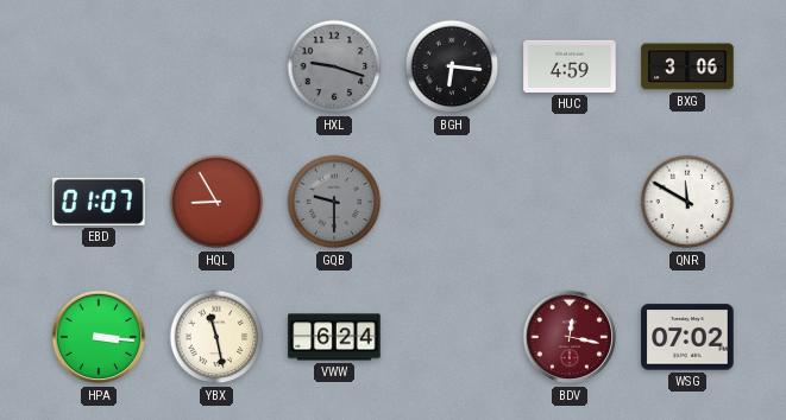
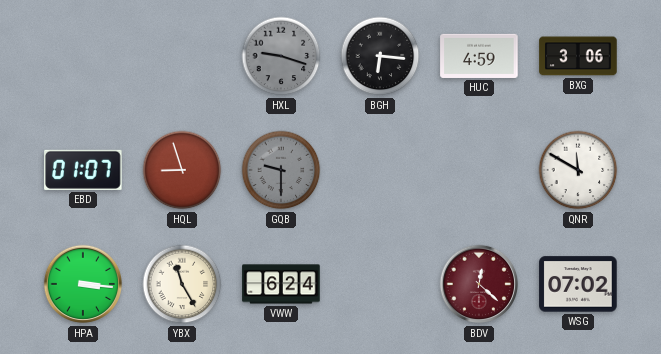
HQL: 8:55 -> 8:57
YBX: 11:28 -> 11:25
BDV: 12:17 -> 12:22
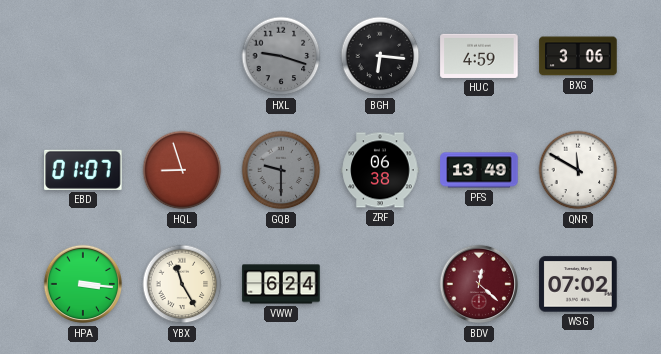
ZRF: none -> 06:38
PFS: none -> 13:49
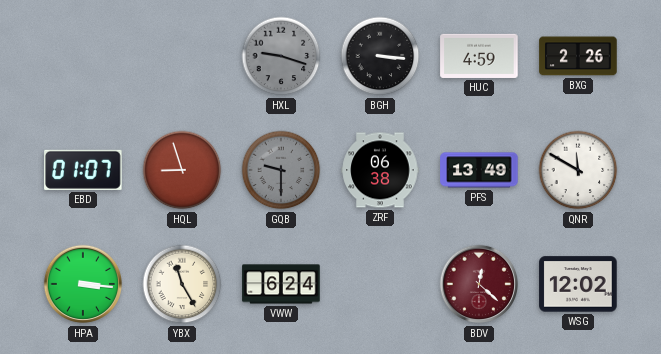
BGH: 6:16 -> 3:16
BXG: 3:06 -> 2:26
WSG: 07:02 -> 12:02
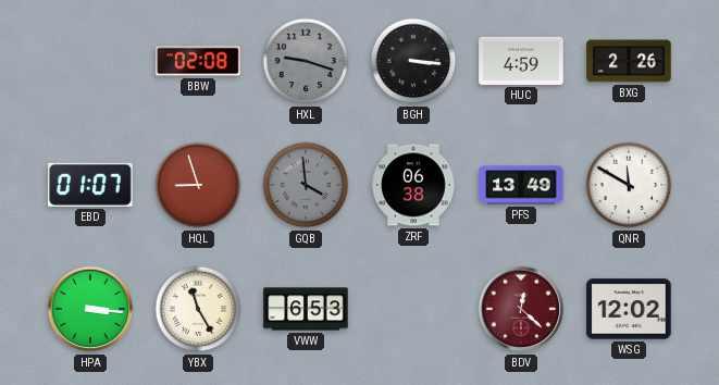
BBW: none -> 02:08
GQB: 9:30 -> 3:59
VWW: 6:24 -> 6:53
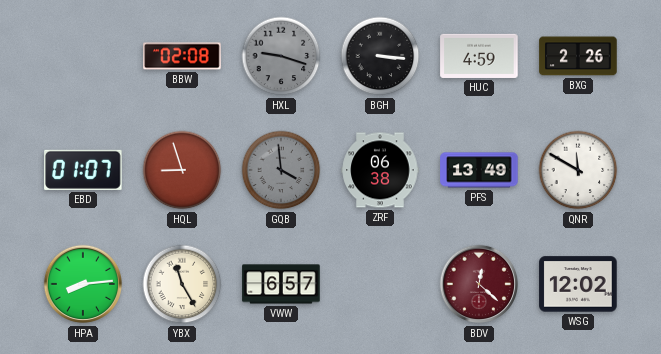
HPA: 3:16 -> 8:14
VWW: 6:53 -> 6:57
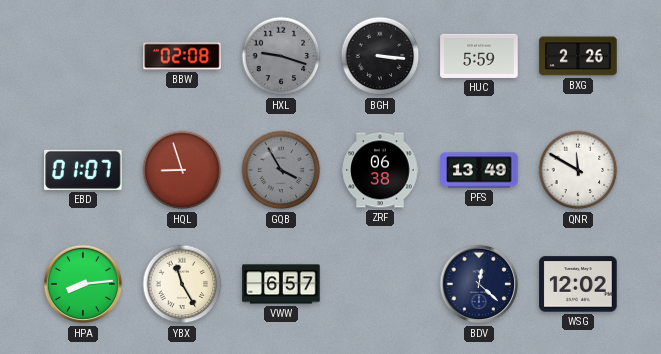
HUC: 4:59 -> 5:59
GQB: 3:59 -> 3:55
BDV dial: burgundy -> navy
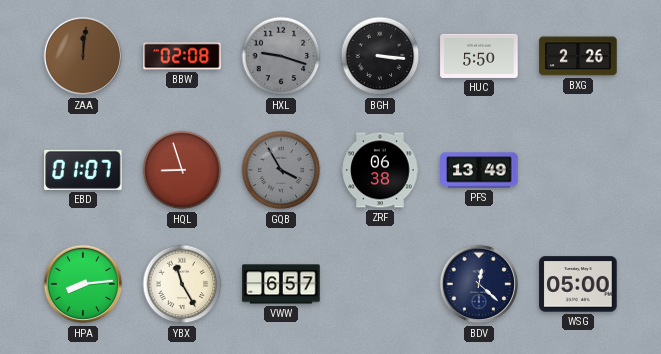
ZAA: none -> 12:01
HUC: 5:59 -> 5:50
QNR: 11:50 -> none
WSG: 12:02 -> 05:00
